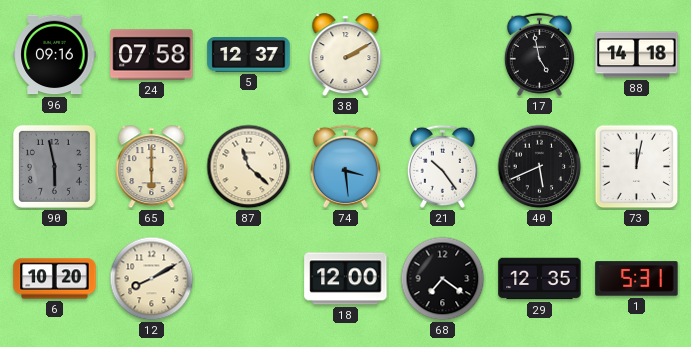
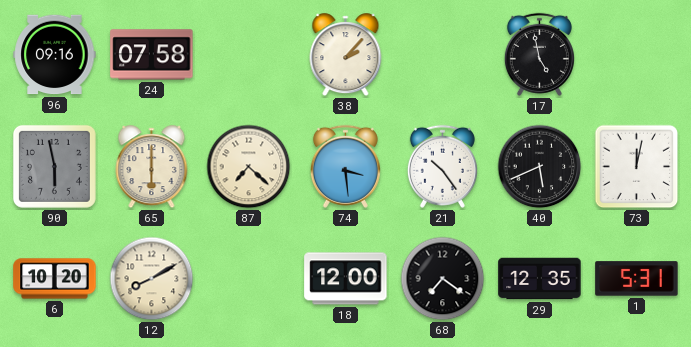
5: 12:37 -> none
38: 2:10 -> 2:07
88: 14:18 -> none
87: 11:22 -> 7:22
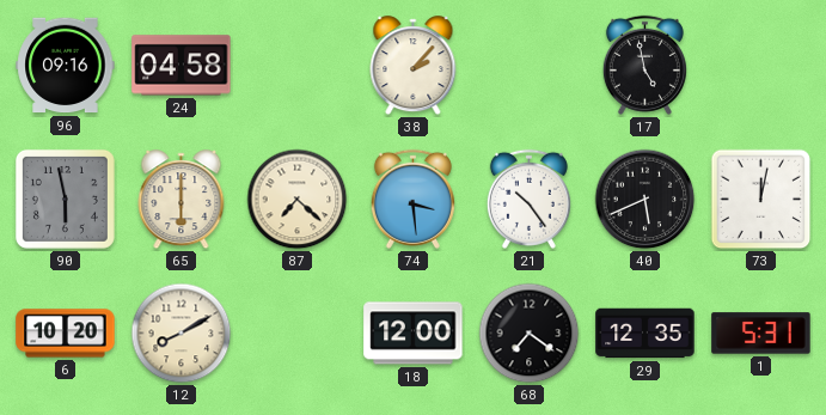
24: 07:58 -> 04:58
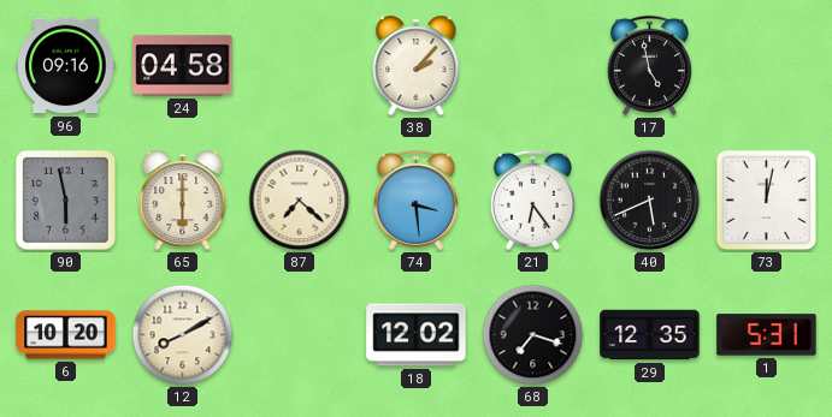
21: 10:24 -> 6:24
18: 12:00 -> 12:02
68: 7:21 -> 7:18
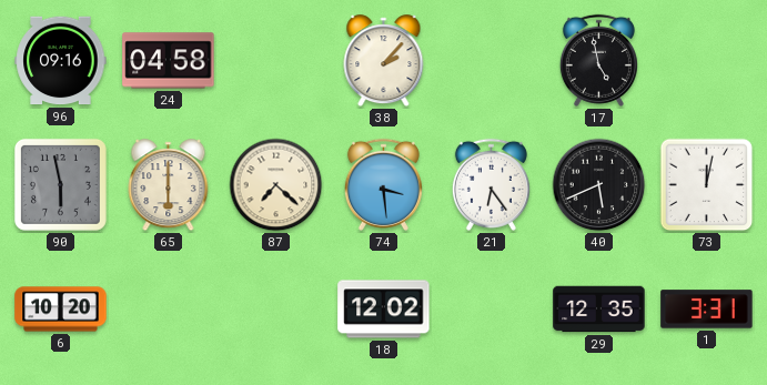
12: 8:10 -> none
68: 7:18 -> none
1: 5:31 -> 3:31
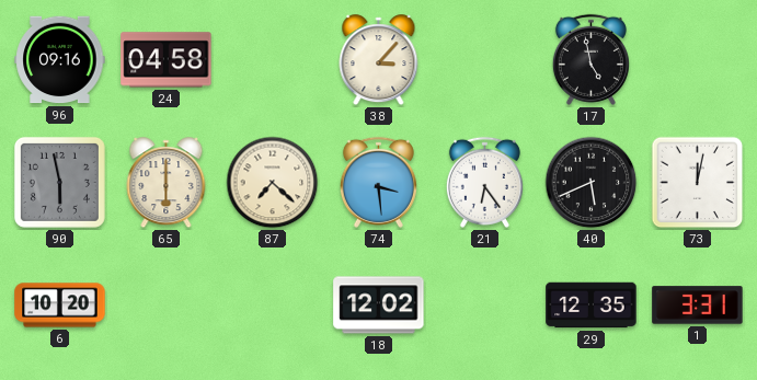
38: 2:07 -> 3:07
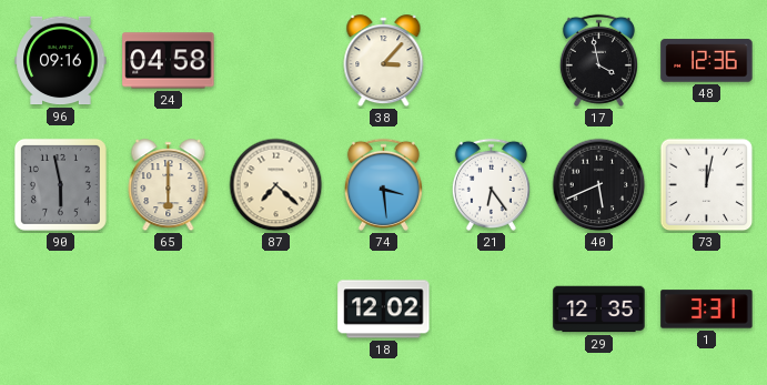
17: 4:58 -> 3:58
48: none -> 12:36
6: 10:20 -> none
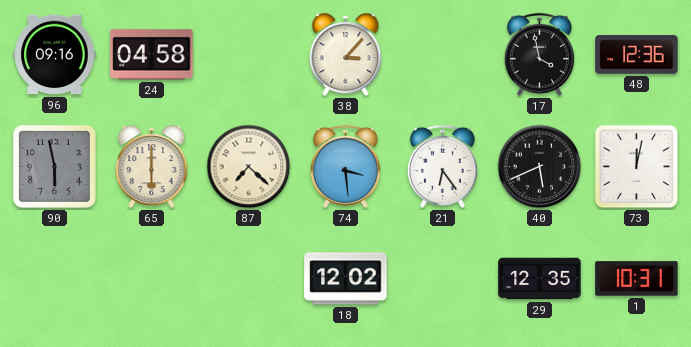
1: 3:31 -> 10:31
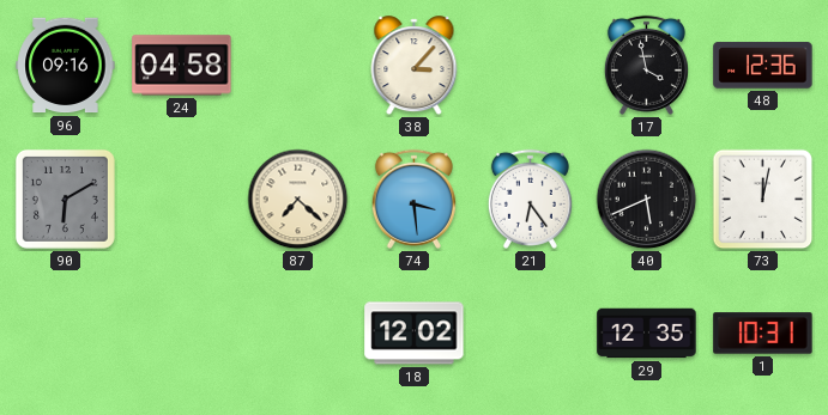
90: 5:58 -> 6:10
65: 6:00 -> none
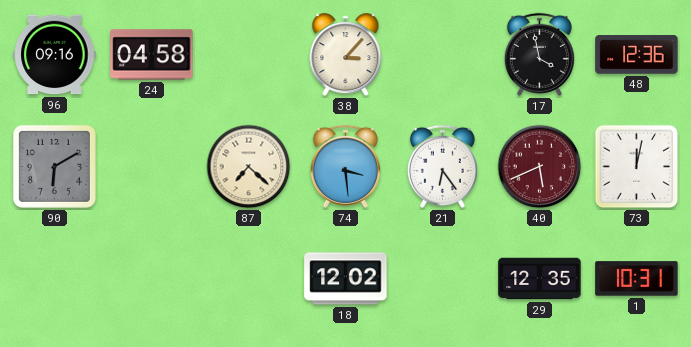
40 dial: black -> burgundy
